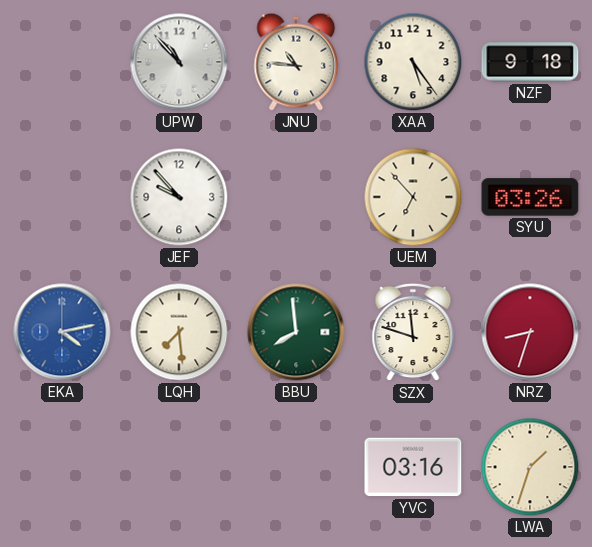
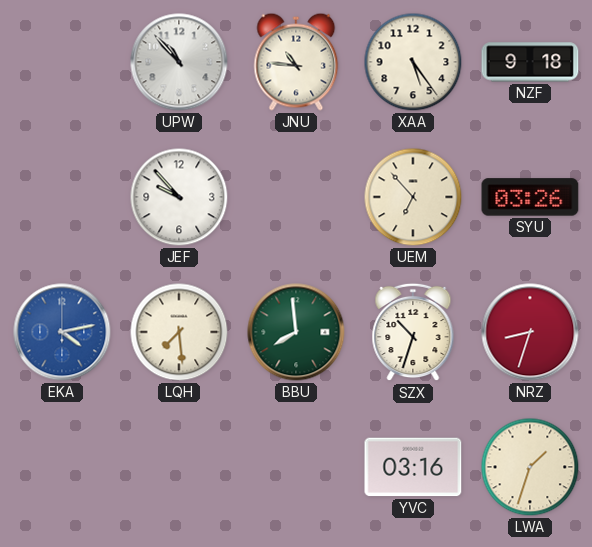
SZX: 11:48 -> 10:33
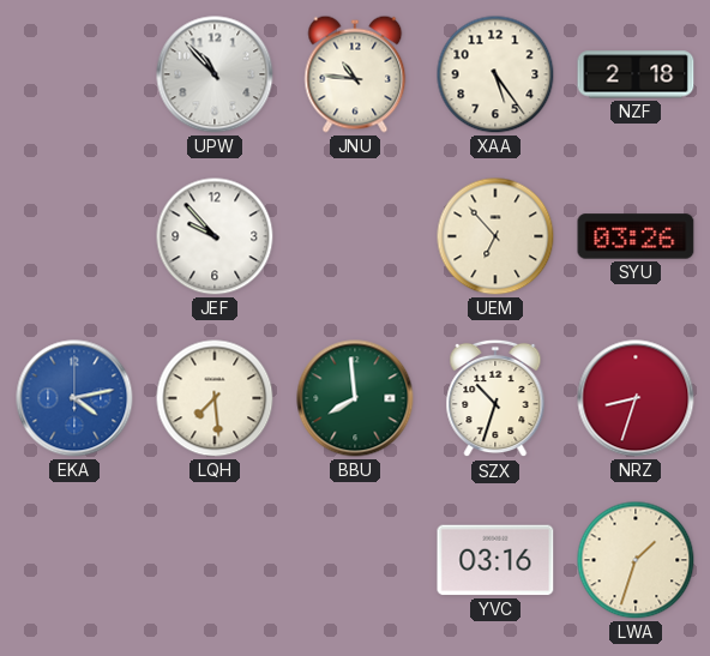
NZF: 9:18 -> 2:18
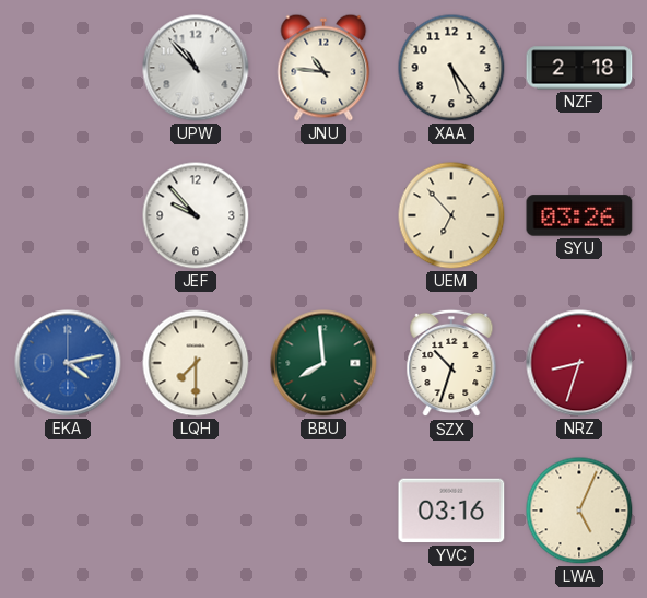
LQH: 7:29 -> 7:30
LWA: 1:33 -> 5:04
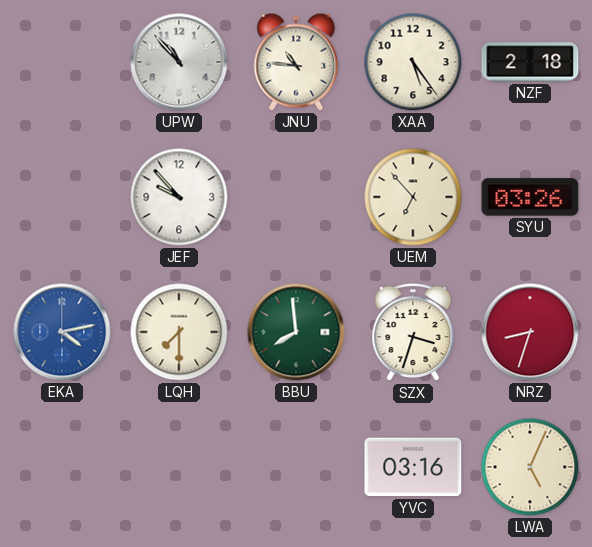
SZX: 10:33 -> 3:33
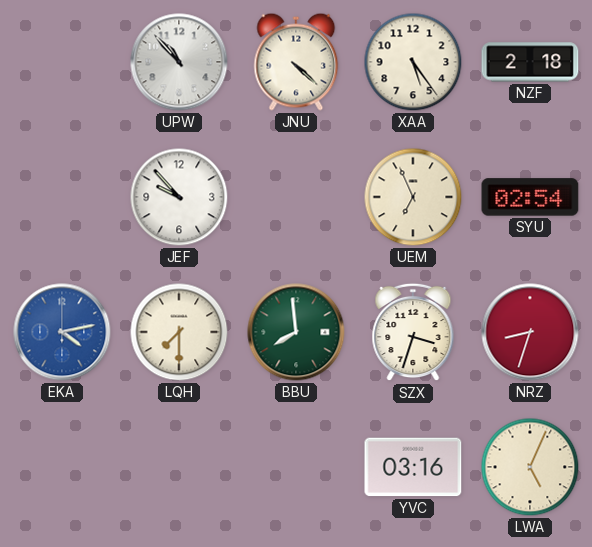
JNU: 10:46 -> 4:22
UEM: 6:53 -> 6:56
SYU: 03:26 -> 02:54
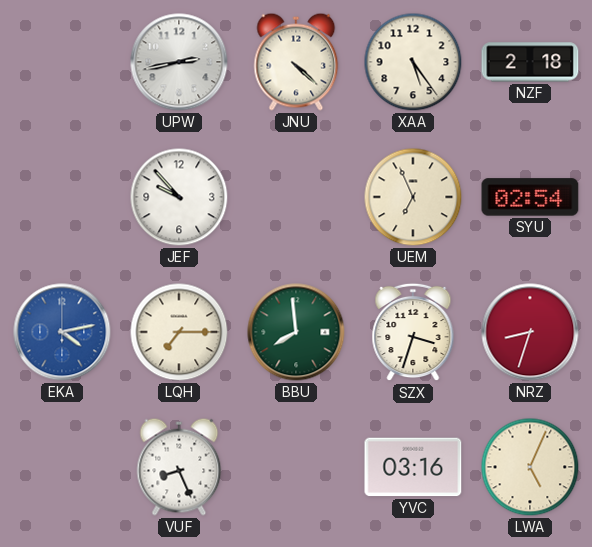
UPW: 10:53 -> 2:43
LQH: 7:30 -> 7:15
VUF: none -> 8:26
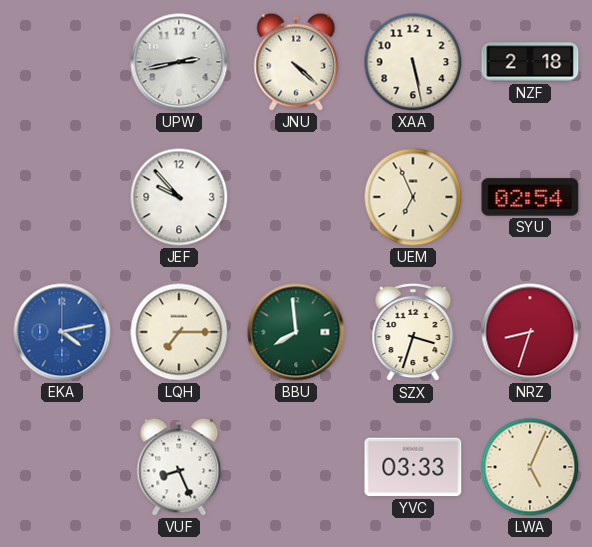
XAA: 5:24 -> 5:28
YVC: 03:16 -> 03:33
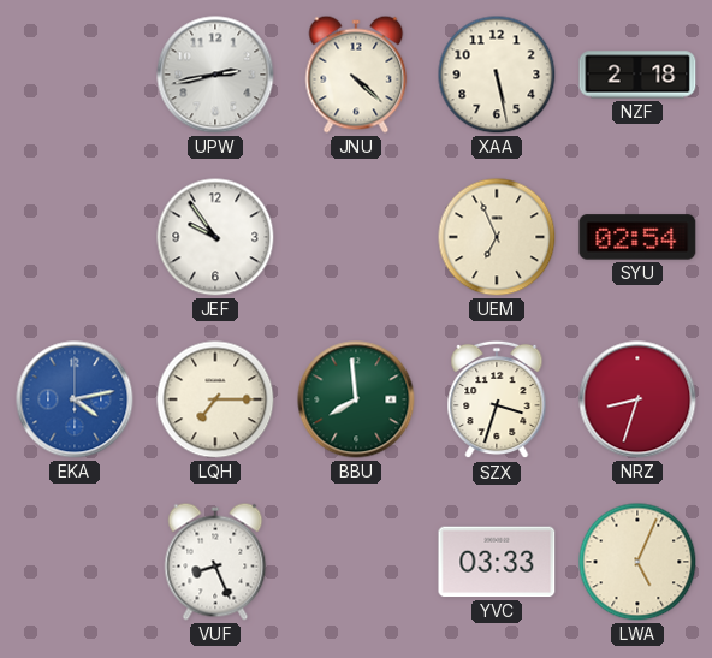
JEF: 9:53 -> 9:54
